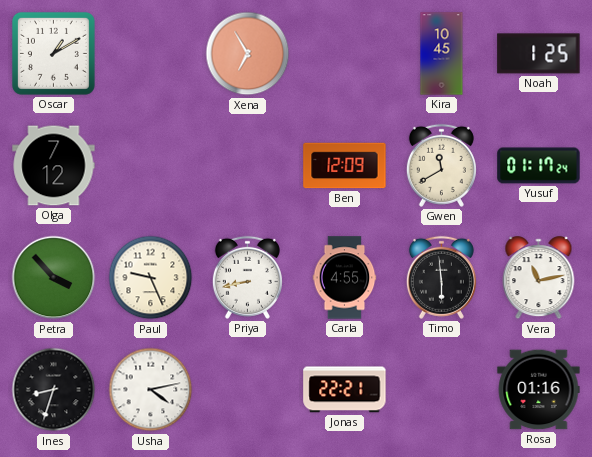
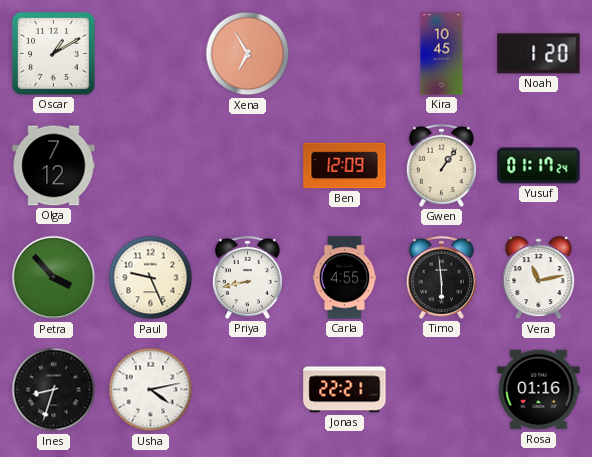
Noah: 1:25 -> 1:20
Gwen: 11:40 -> 1:06
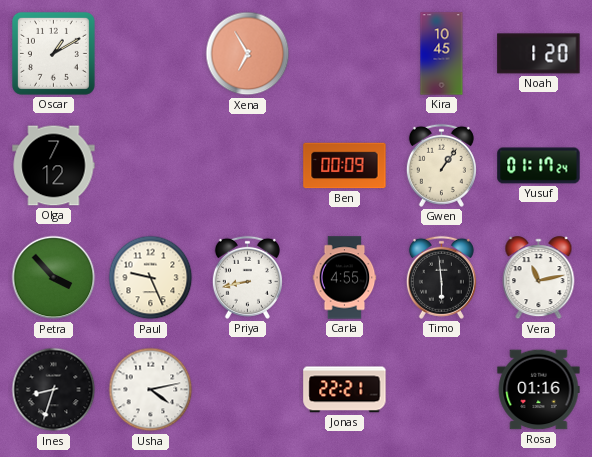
Ben: 12:09 -> 00:09
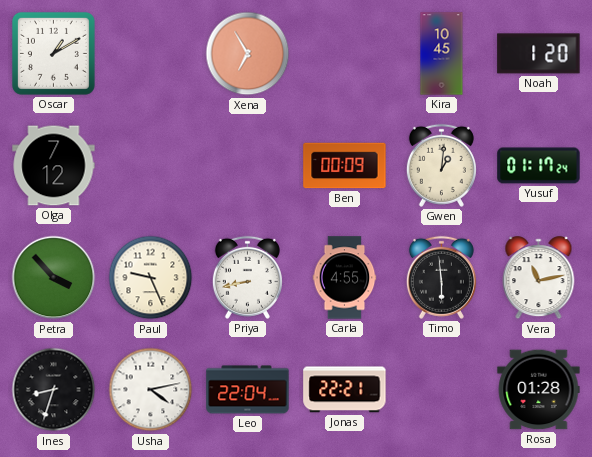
Gwen: 1:06 -> 1:01
Leo: none -> 22:04
Rosa: 01:16 -> 01:28
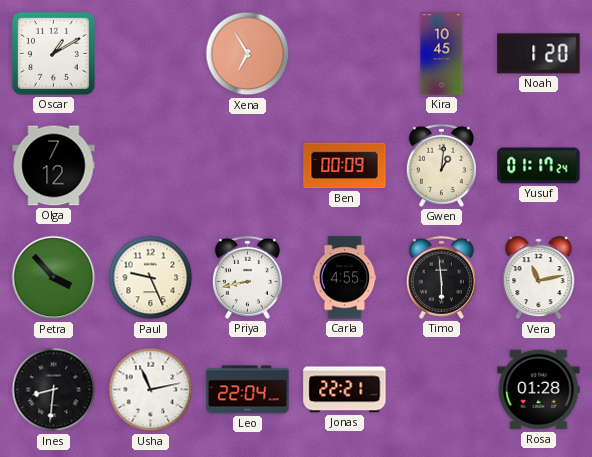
Ines: 8:33 -> 8:31
Usha: 4:13 -> 11:13
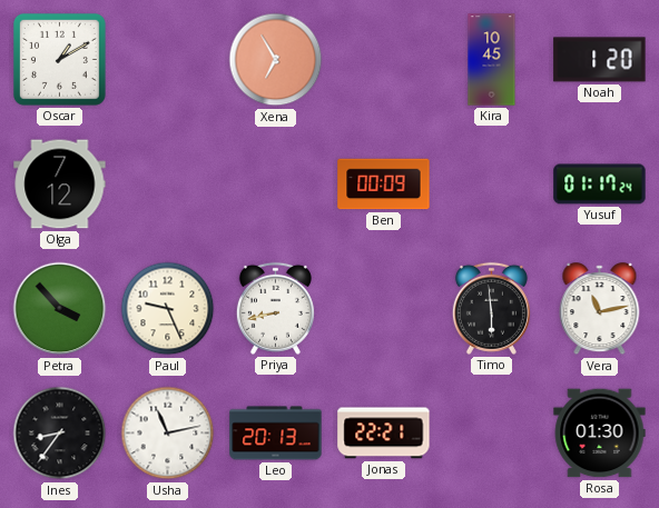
Gwen: 1:01 -> none
Carla: 4:55 -> none
Ines: 8:31 -> 8:36
Leo: 22:04 -> 20:13
Rosa: 01:28 -> 01:30
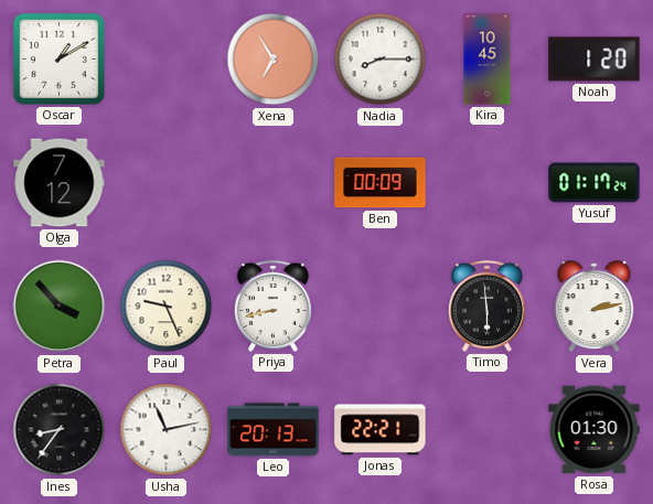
Nadia: none -> 8:15
Vera: 11:13 -> 2:13
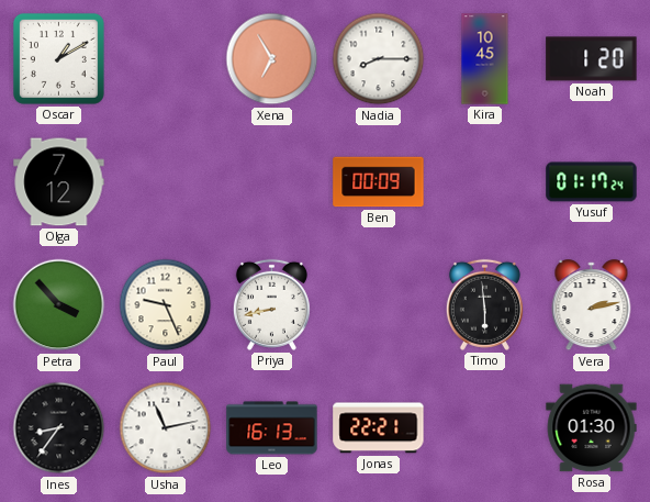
Leo: 20:13 -> 16:13
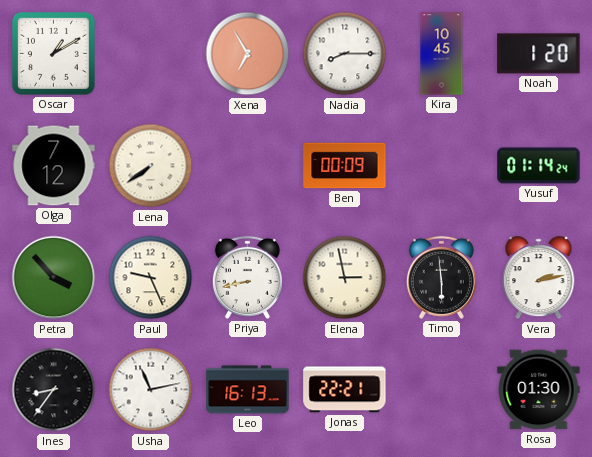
Lena: none -> 7:39
Yusuf: 01:17 -> 01:14
Elena: none -> 2:58
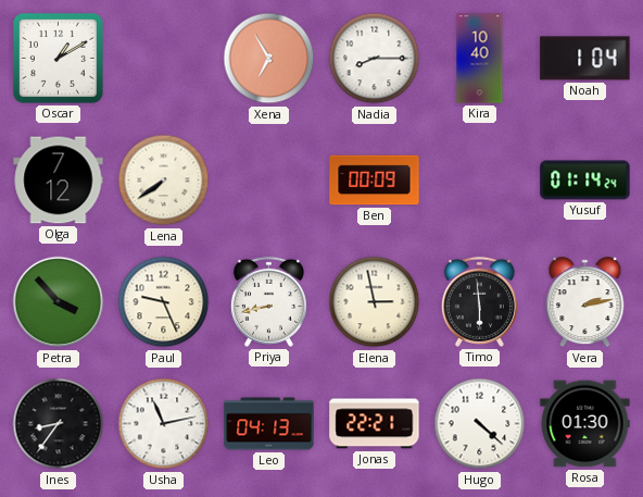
Kira: 10:45 -> 10:40
Noah: 1:20 -> 1:04
Leo: 16:13 -> 04:13
Hugo: none -> 4:22
